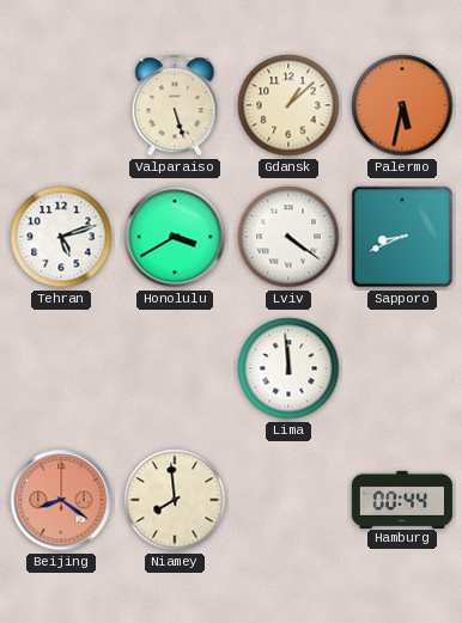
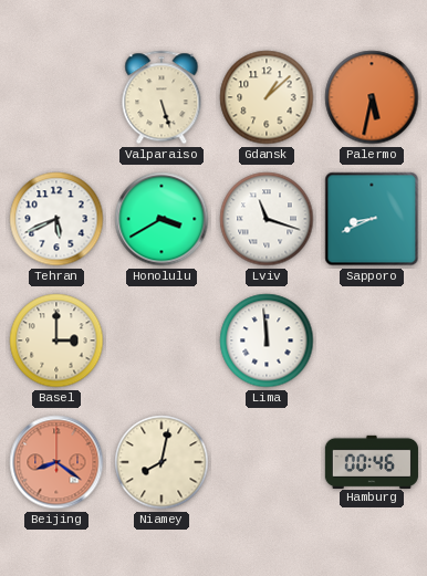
Tehran: 5:12 -> 5:41
Lviv: 4:21 -> 11:18
Basel: none -> 3:00
Niamey: 7:59 -> 8:02
Hamburg: 00:44 -> 00:46
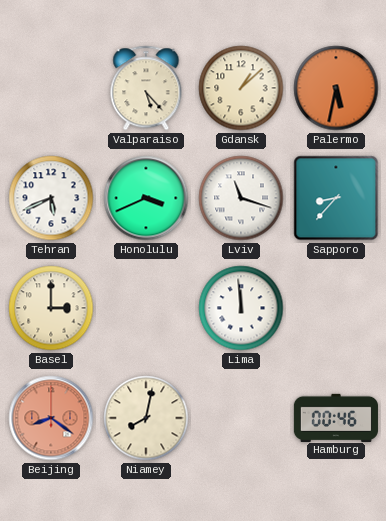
Valparaiso: 5:27 -> 5:23
Honolulu: 3:40 -> 3:41
Sapporo: 8:41 -> 8:37
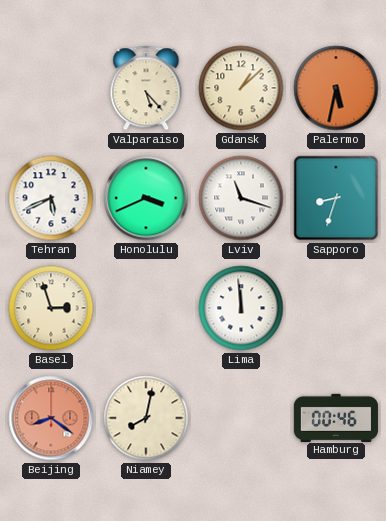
Sapporo: 8:37 -> 8:33
Basel: 3:00 -> 2:57
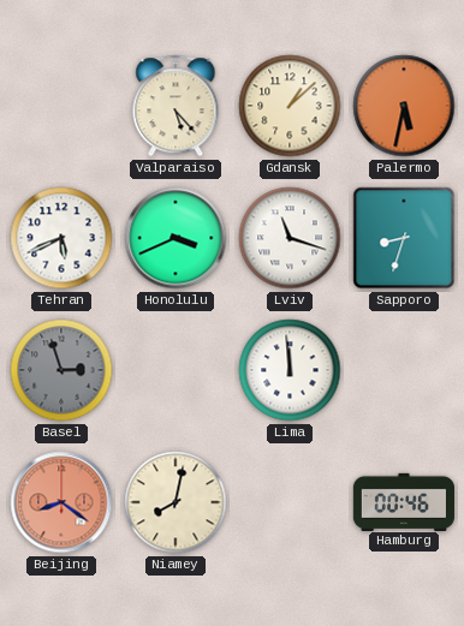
Basel dial: cream -> grey
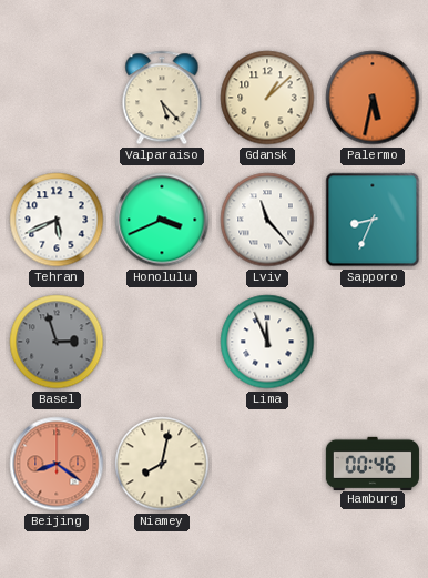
Lviv: 11:18 -> 11:23
Sapporo: 8:33 -> 8:34
Lima: 11:59 -> 11:56
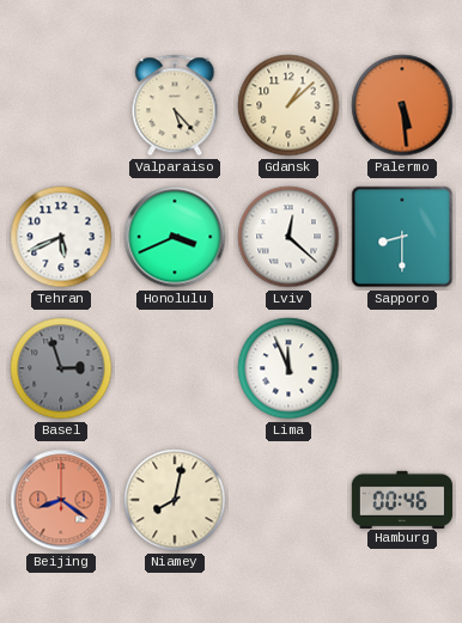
Palermo: 5:32 -> 5:29
Lviv: 11:23 -> 12:22
Sapporo: 8:34 -> 8:30
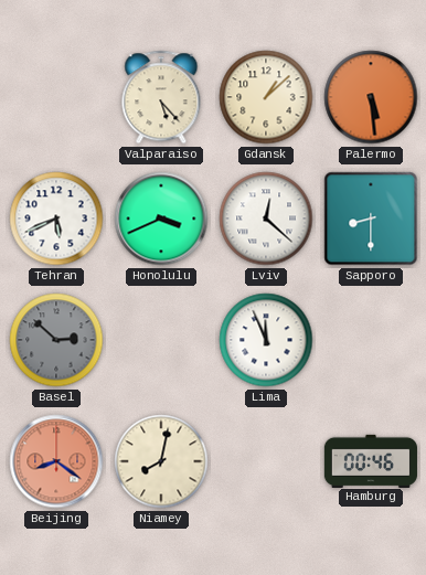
Basel: 2:57 -> 2:52
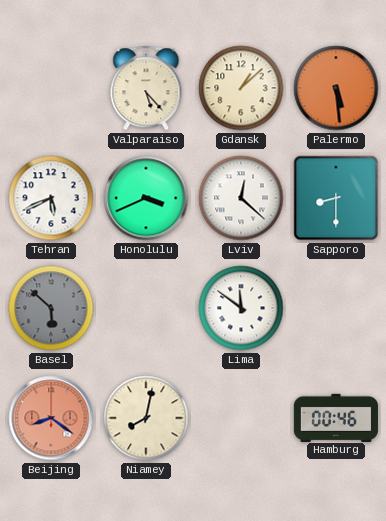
Basel: 2:52 -> 5:52
Lima: 11:56 -> 11:51
